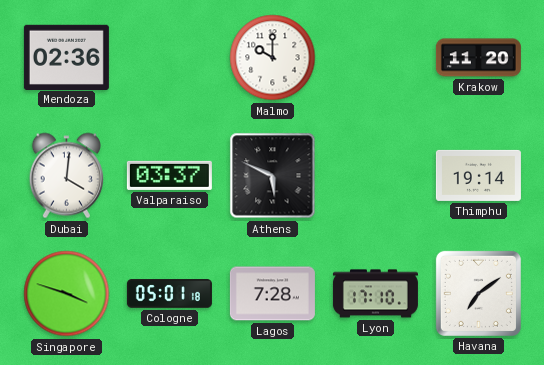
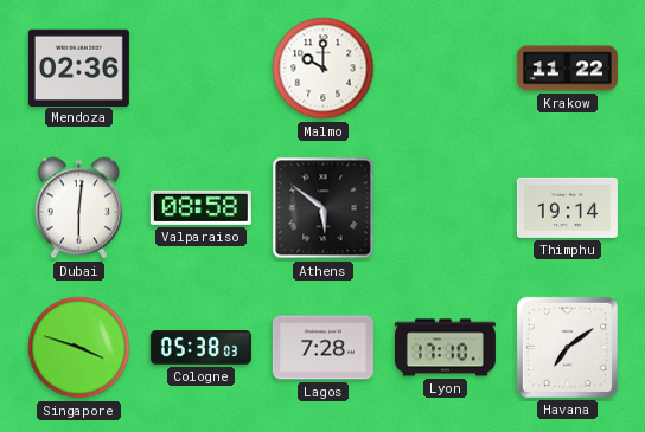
Krakow: 11:20 -> 11:22
Dubai: 4:01 -> 6:01
Valparaiso: 03:37 -> 08:58
Athens: 5:49 -> 5:51
Cologne: 05:01 -> 05:38
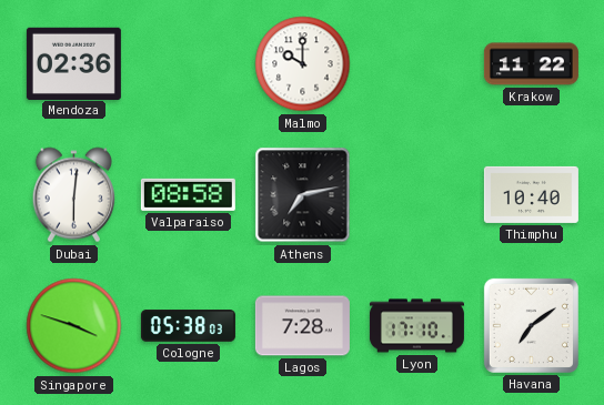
Athens: 5:51 -> 7:13
Thimphu: 19:14 -> 10:40
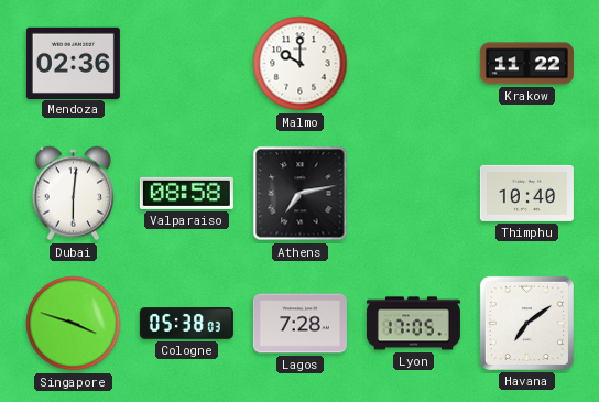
Lyon: 17:10 -> 17:05
